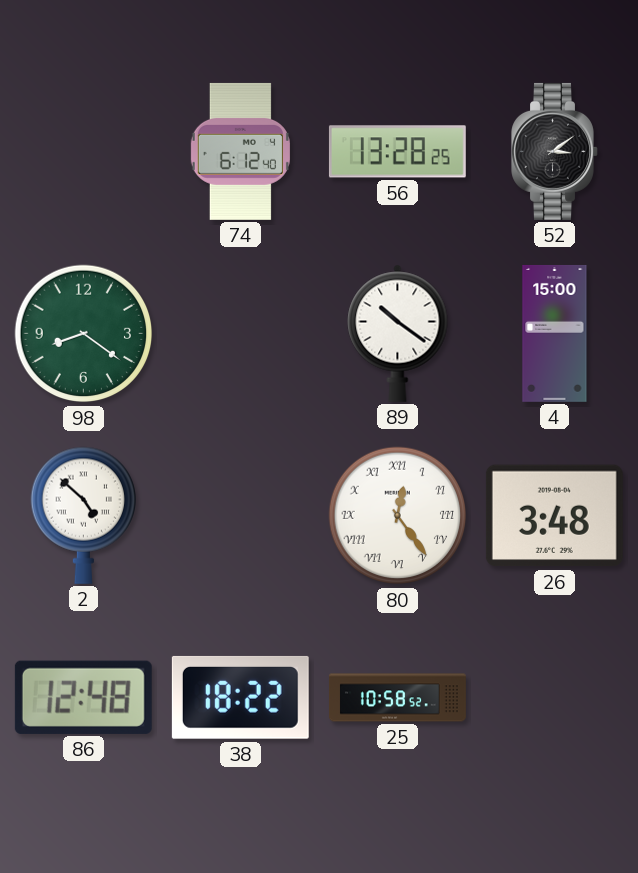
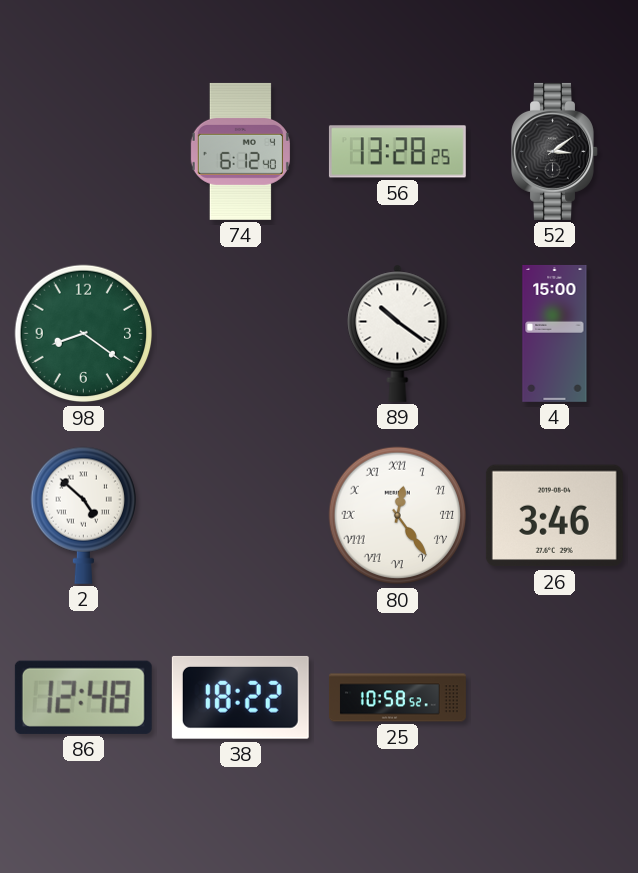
26: 3:48 -> 3:46
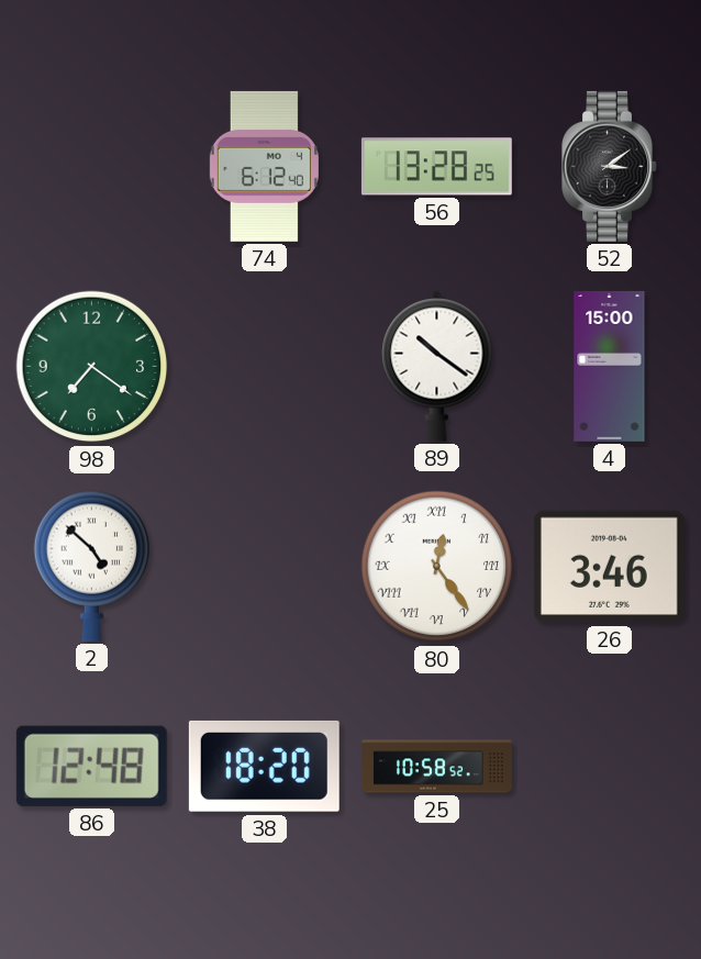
98: 8:21 -> 7:21
38: 18:22 -> 18:20
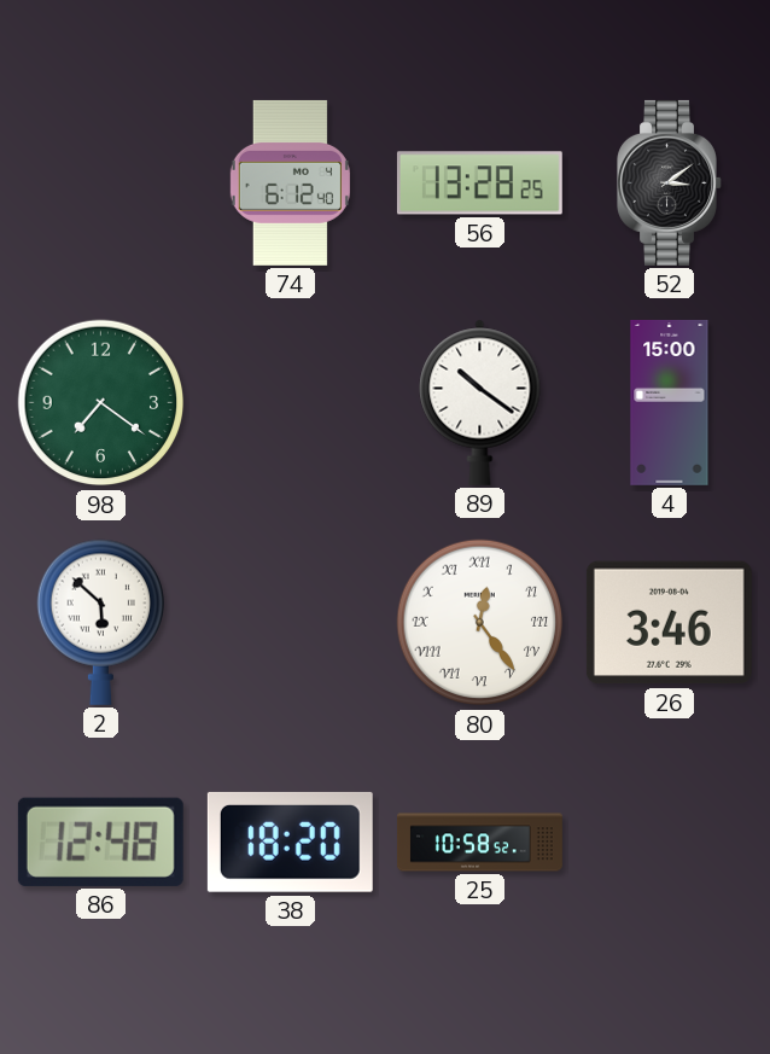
2: 4:52 -> 5:52
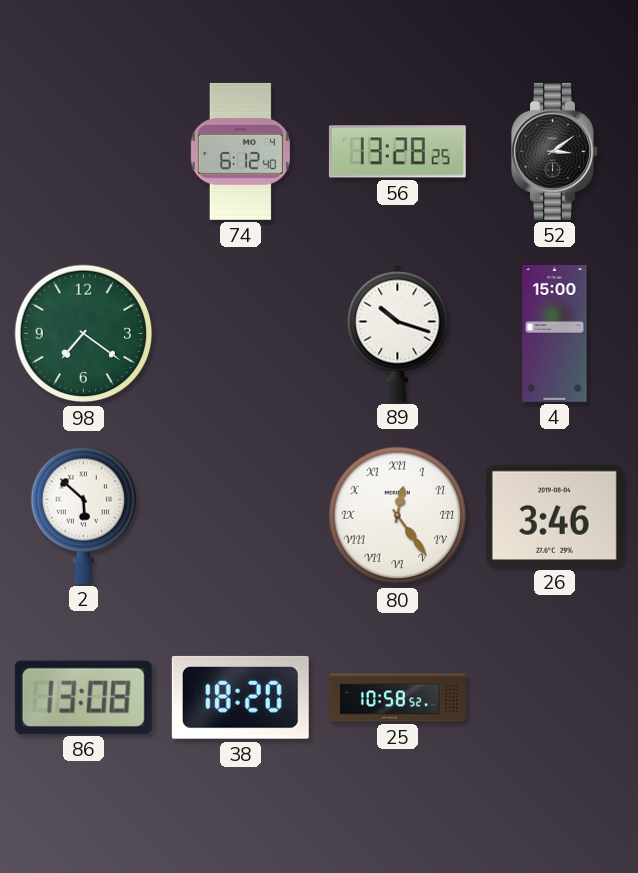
89: 10:21 -> 10:18
86: 12:48 -> 13:08
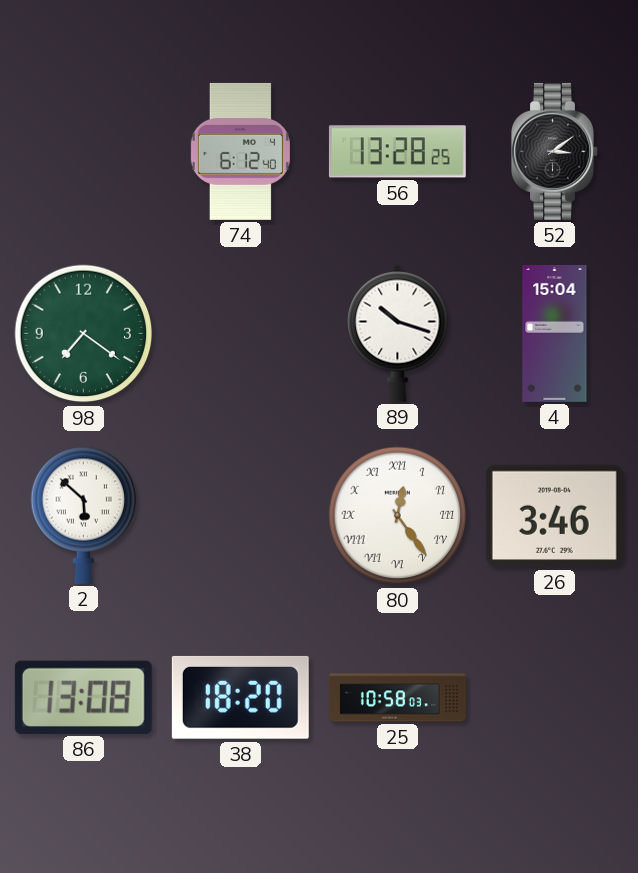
4: 15:00 -> 15:04
25: 10:58:52 -> 10:58:03
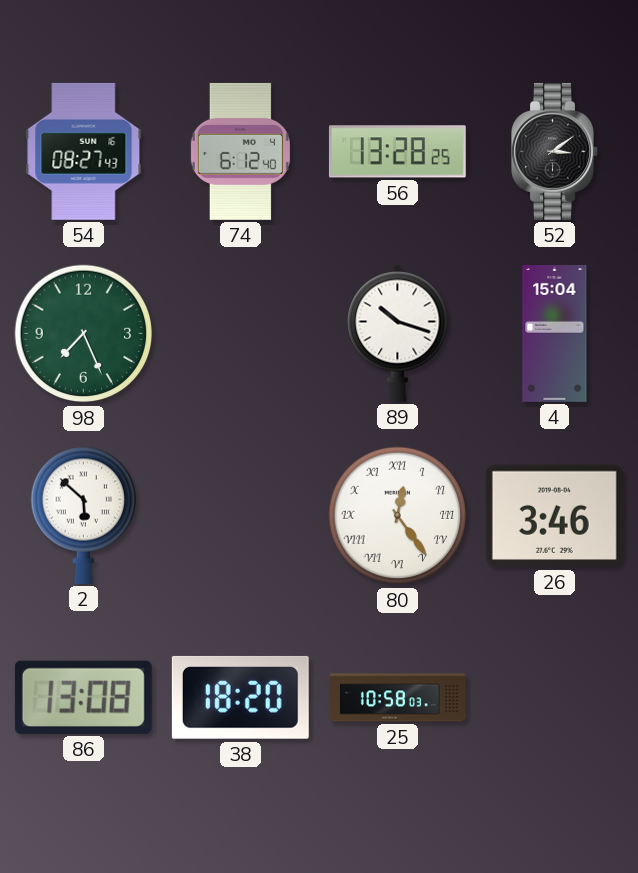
54: none -> 08:27
98: 7:21 -> 7:26
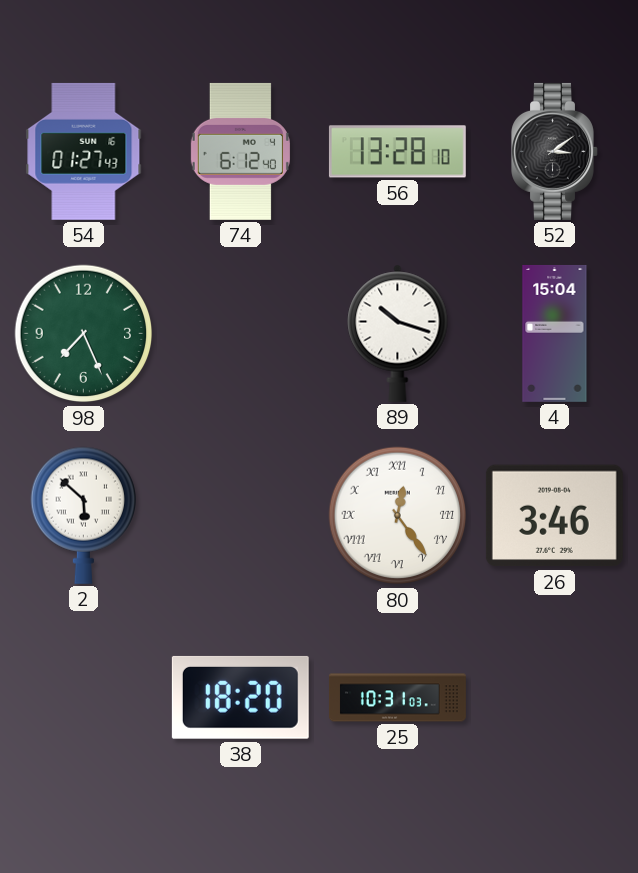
54: 08:27 -> 01:27
56: 13:28:25 -> 13:28:10
86: 13:08 -> none
25: 10:58 -> 10:31
